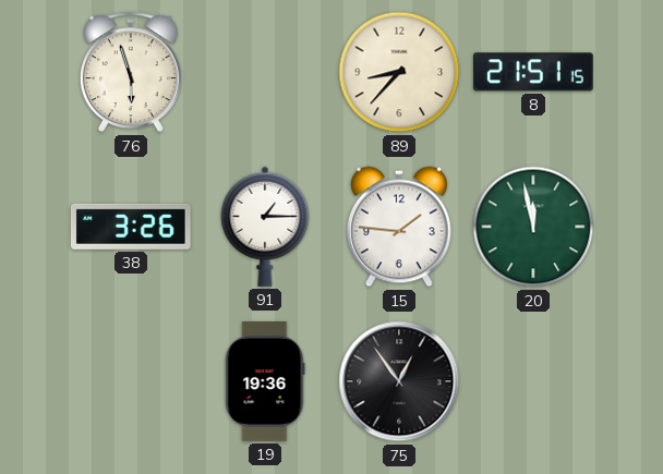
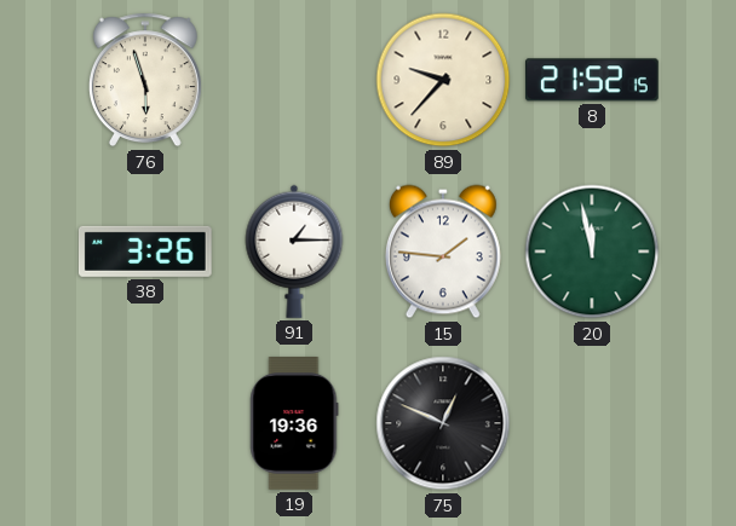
89: 8:37 -> 9:37
8: 21:51 -> 21:52
75: 12:54 -> 12:49
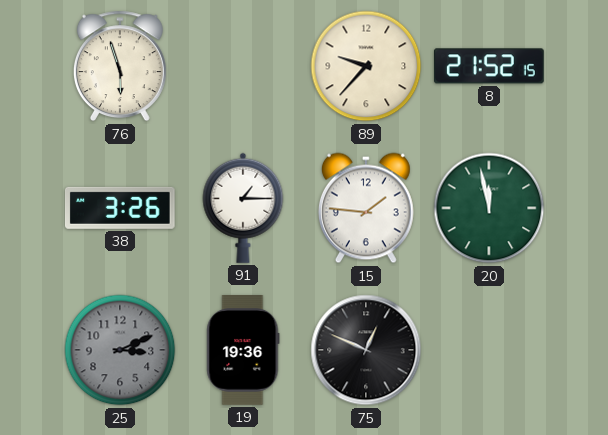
25: none -> 3:11
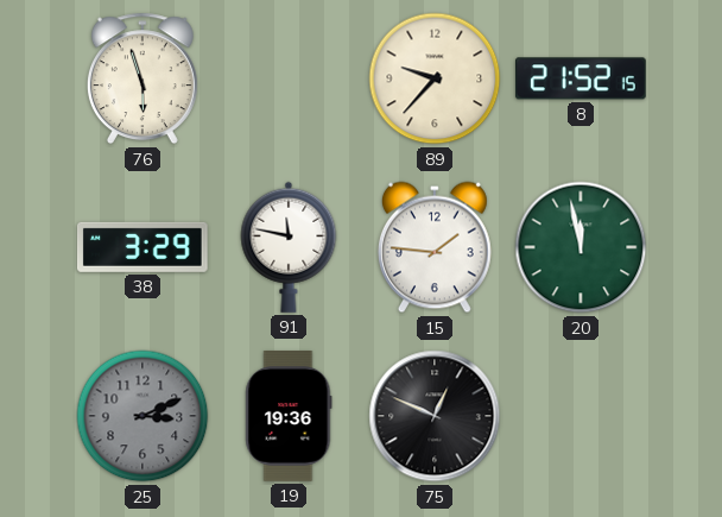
38: 3:26 -> 3:29
91: 1:15 -> 11:47
